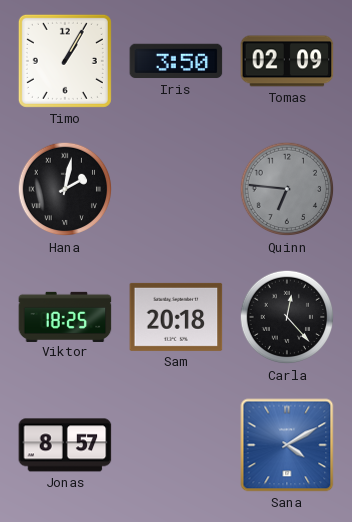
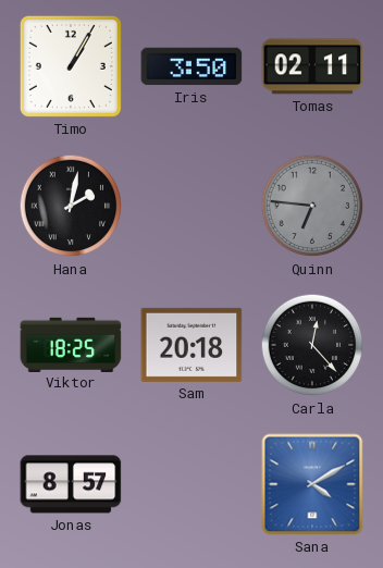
Tomas: 02:09 -> 02:11
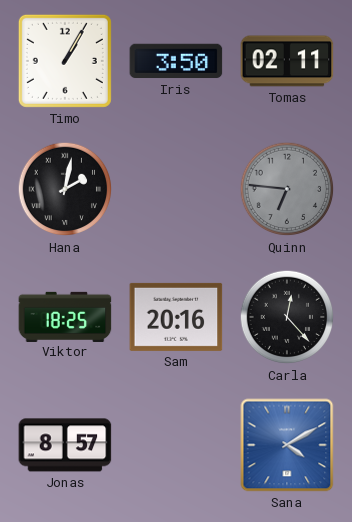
Sam: 20:18 -> 20:16
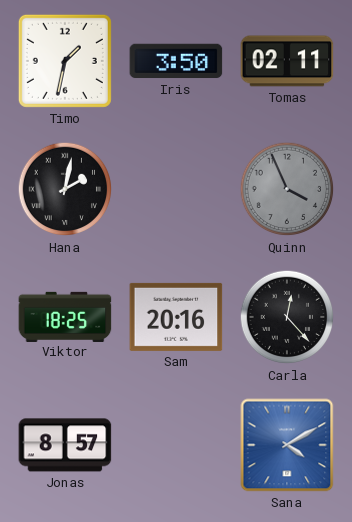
Timo: 1:05 -> 1:32
Quinn: 6:46 -> 3:56
